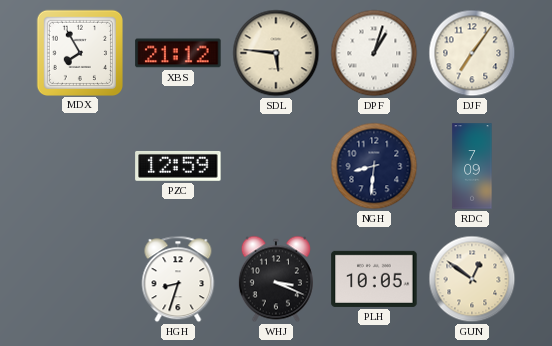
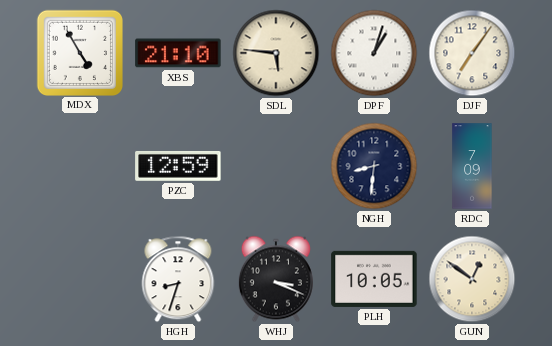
MDX: 7:55 -> 4:55
XBS: 21:12 -> 21:10
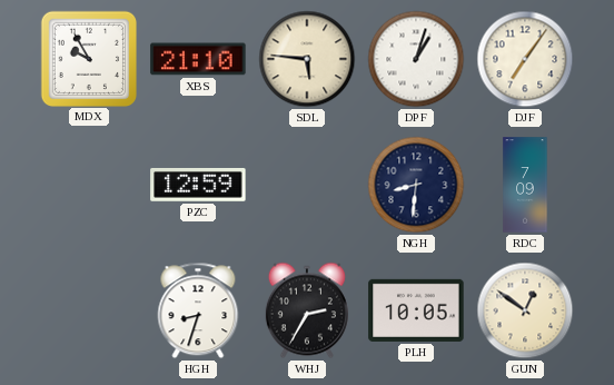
MDX: 4:55 -> 9:55
WHJ: 3:19 -> 2:35
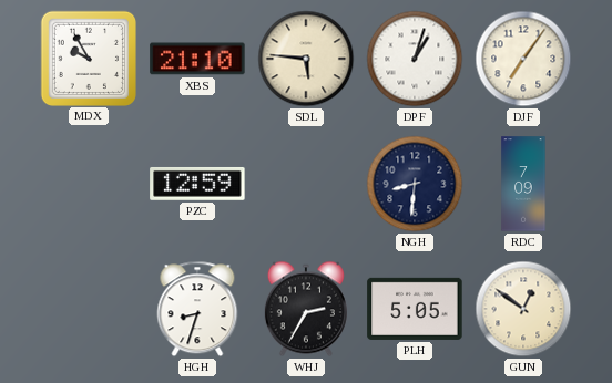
PLH: 10:05 -> 5:05
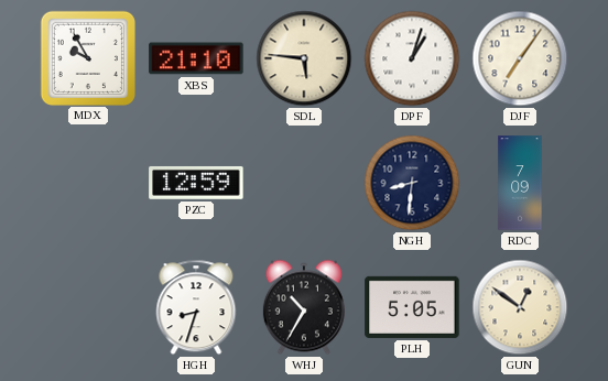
WHJ: 2:35 -> 10:35
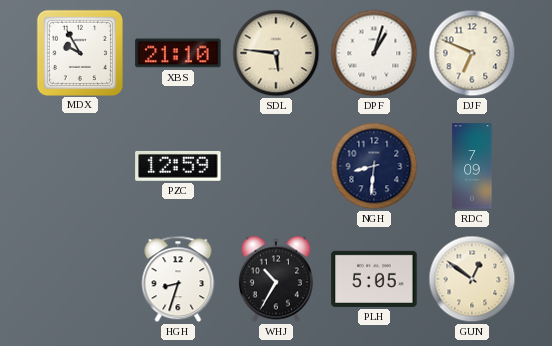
DJF: 7:06 -> 6:49
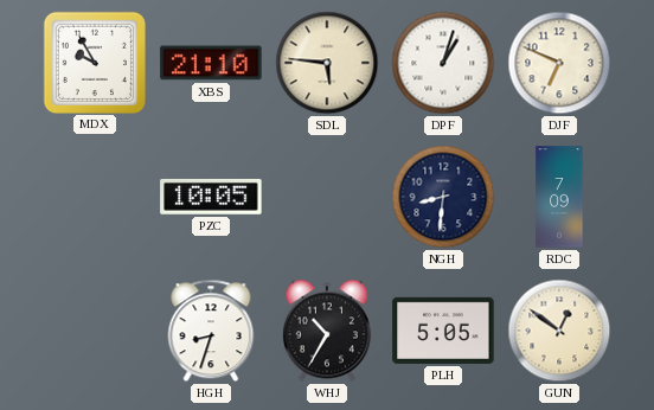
PZC: 12:59 -> 10:05
